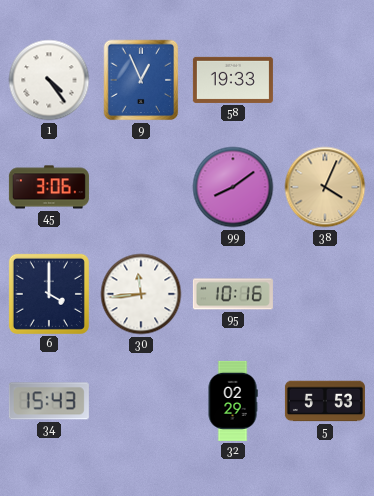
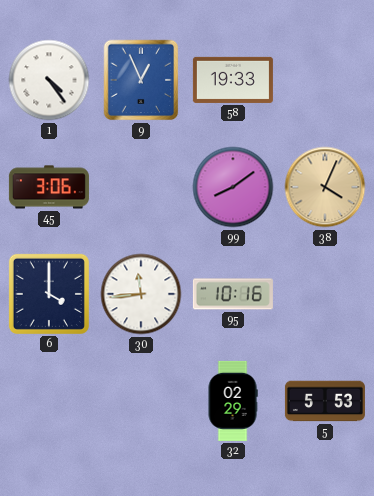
34: 15:43 -> none
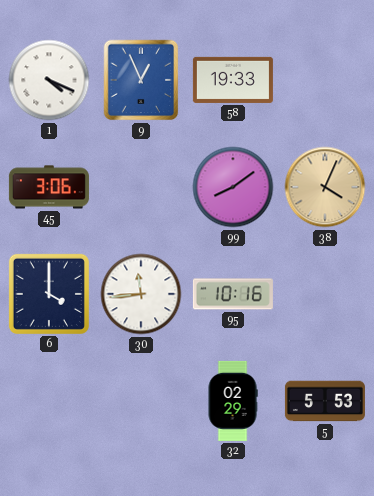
1: 4:24 -> 4:19
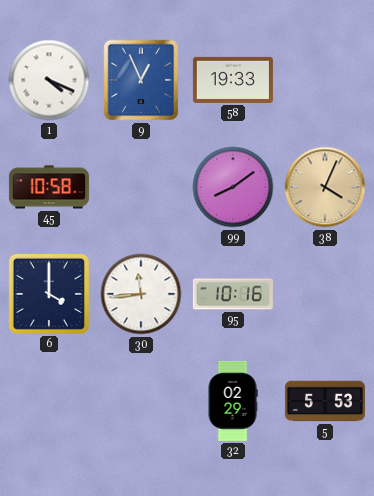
45: 3:06 -> 10:58
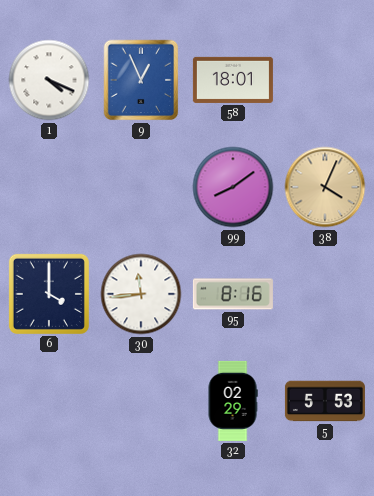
58: 19:33 -> 18:01
45: 10:58 -> none
95: 10:16 -> 8:16
